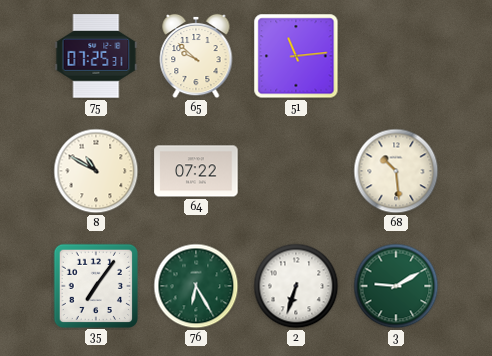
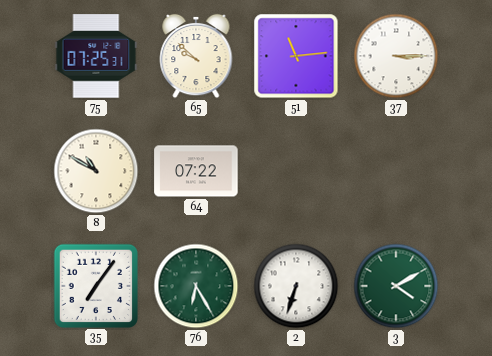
37: none -> 3:15
68: 10:29 -> none
3: 9:10 -> 4:10
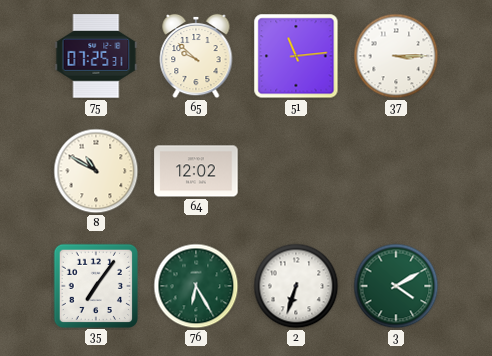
64: 07:22 -> 12:02
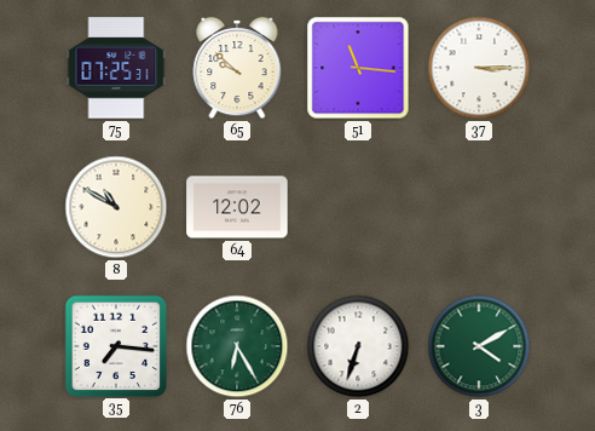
51: 11:14 -> 11:16
35: 7:06 -> 7:16
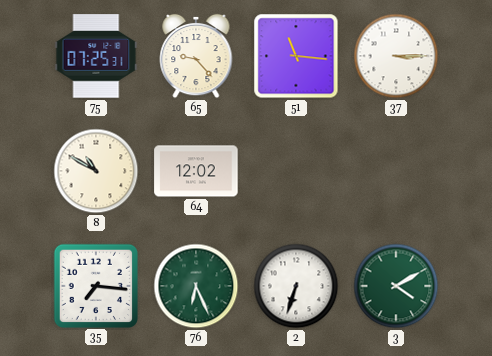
65: 9:52 -> 9:23
76: 6:25 -> 6:26
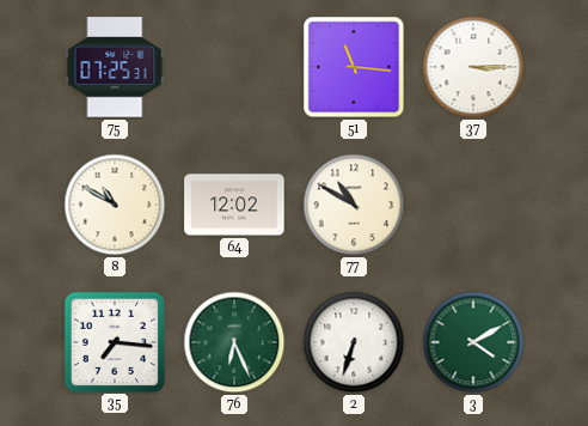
65: 9:23 -> none
77: none -> 10:50
